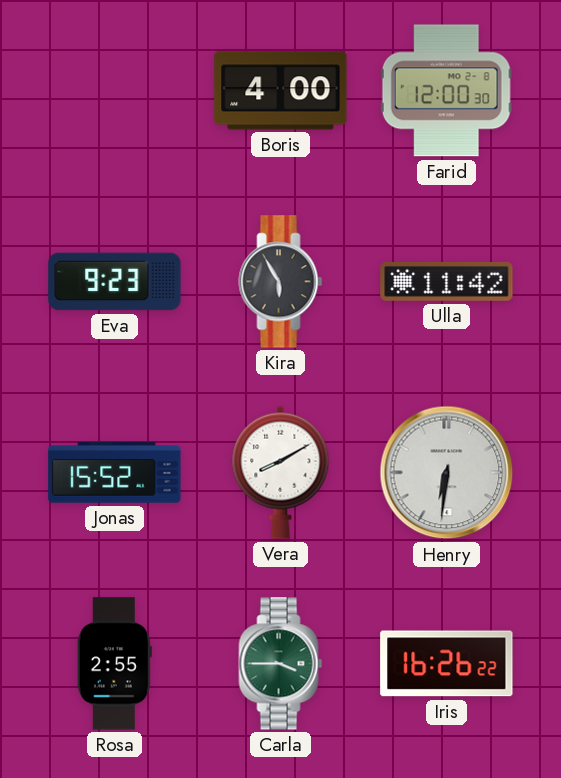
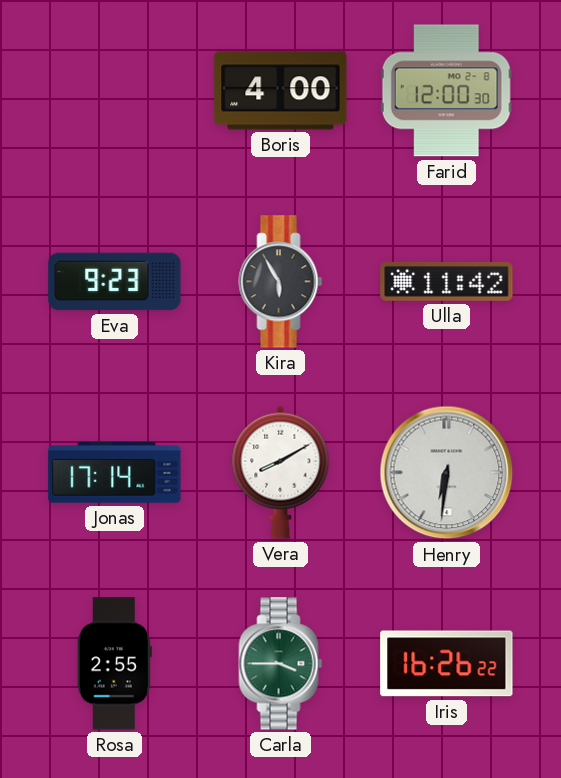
Jonas: 15:52 -> 17:14
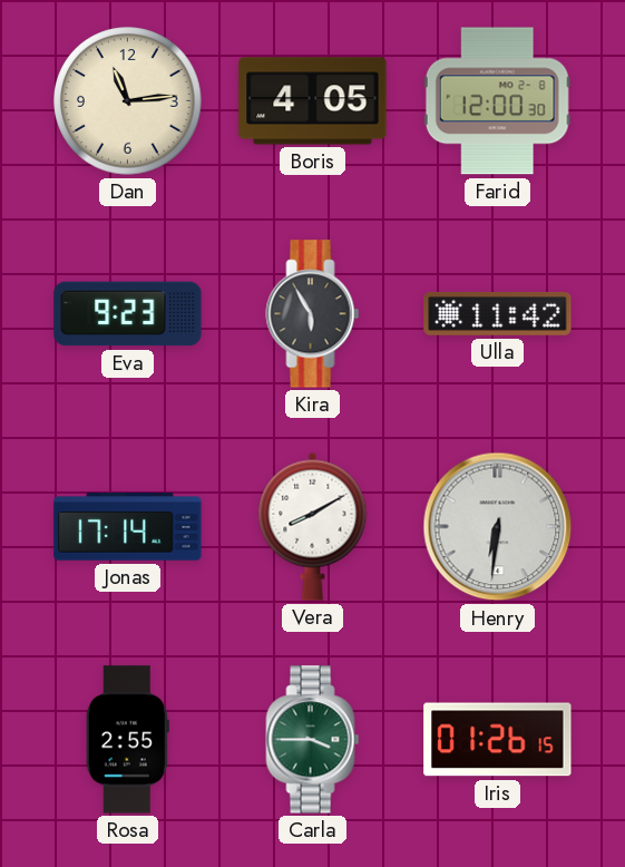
Dan: none -> 11:14
Boris: 4:00 -> 4:05
Iris: 16:26 -> 01:26
